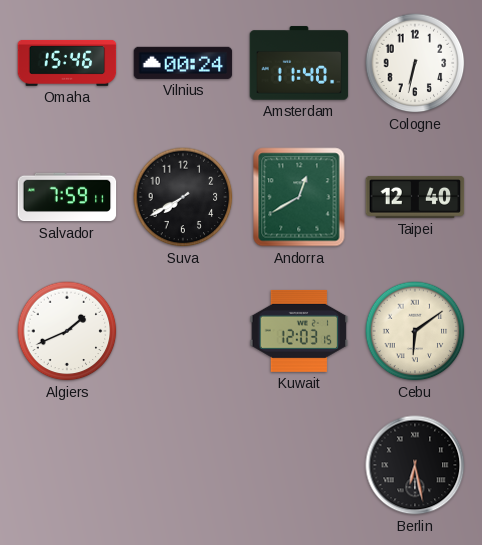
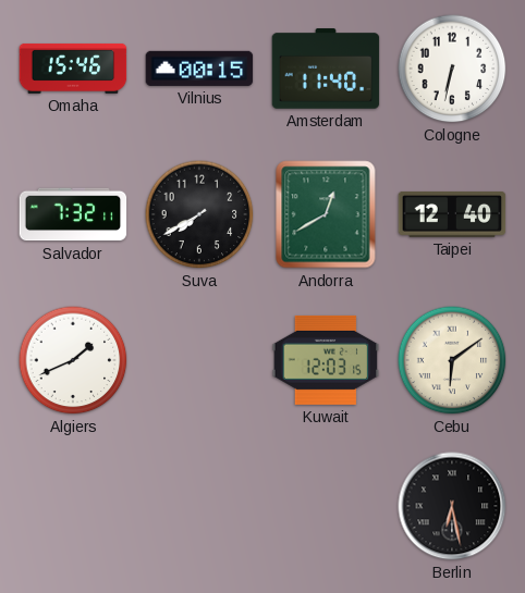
Vilnius: 00:24 -> 00:15
Salvador: 7:59 -> 7:32
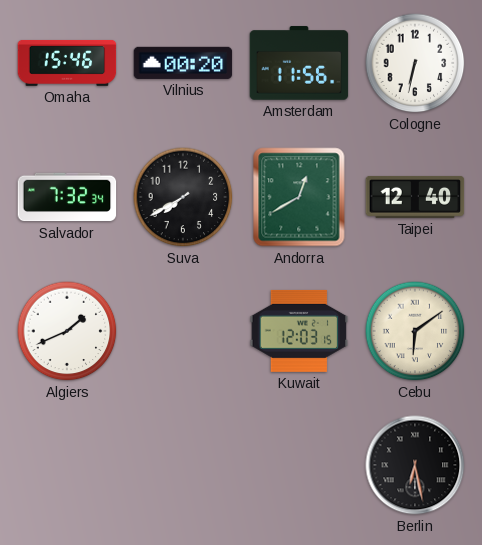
Vilnius: 00:15 -> 00:20
Amsterdam: 11:40 -> 11:56
Salvador: 7:32:11 -> 7:32:34
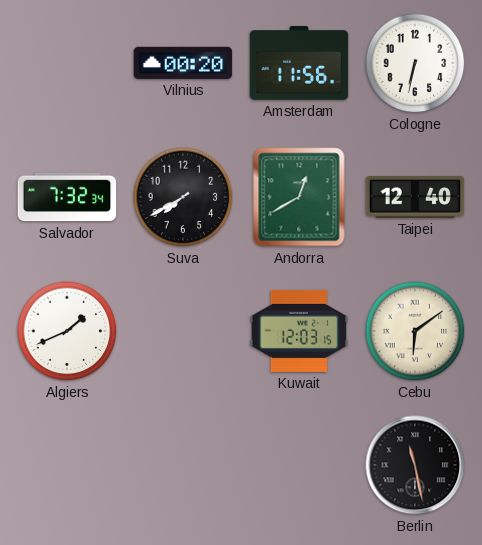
Omaha: 15:46 -> none
Berlin: 6:28 -> 11:28
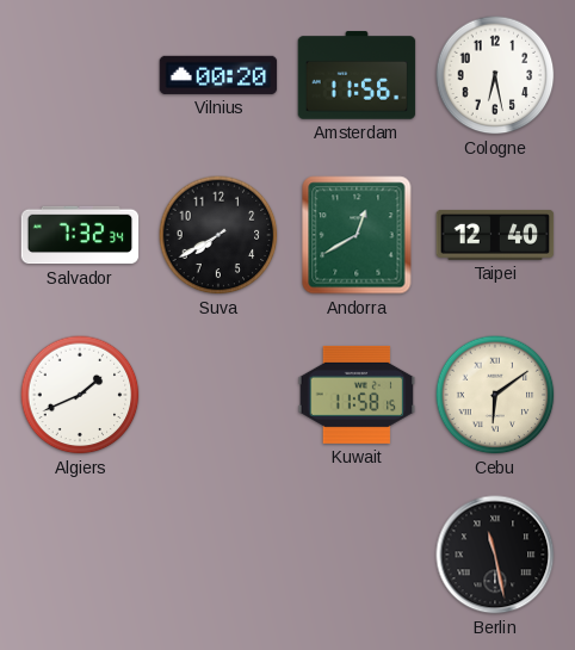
Cologne: 6:32 -> 6:28
Kuwait: 12:03 -> 11:58
